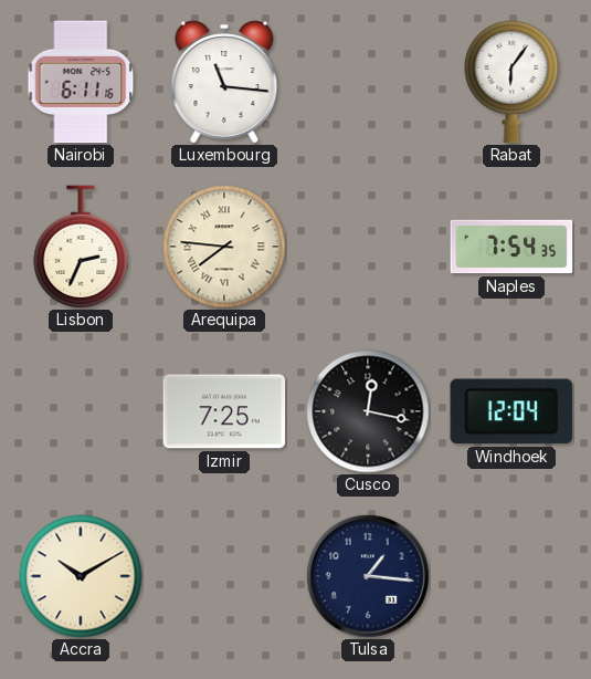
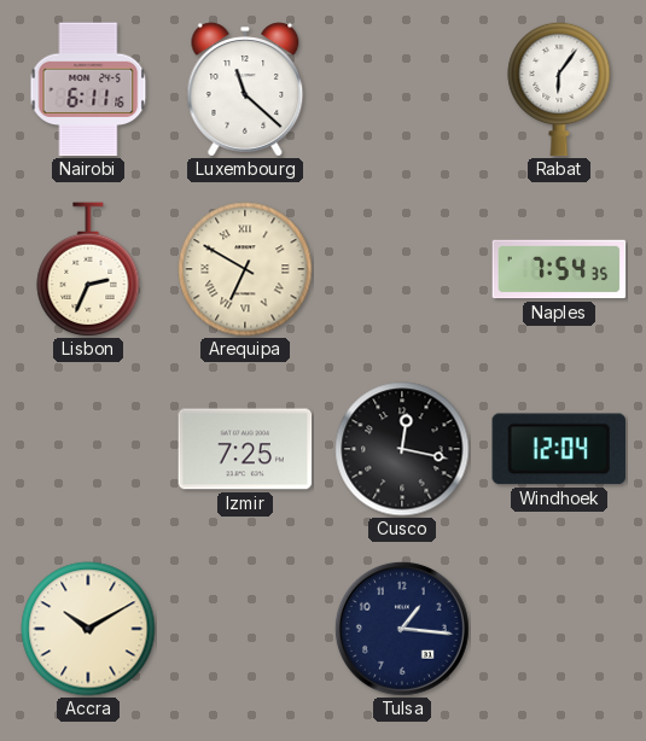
Luxembourg: 11:16 -> 11:22
Arequipa: 7:46 -> 6:50
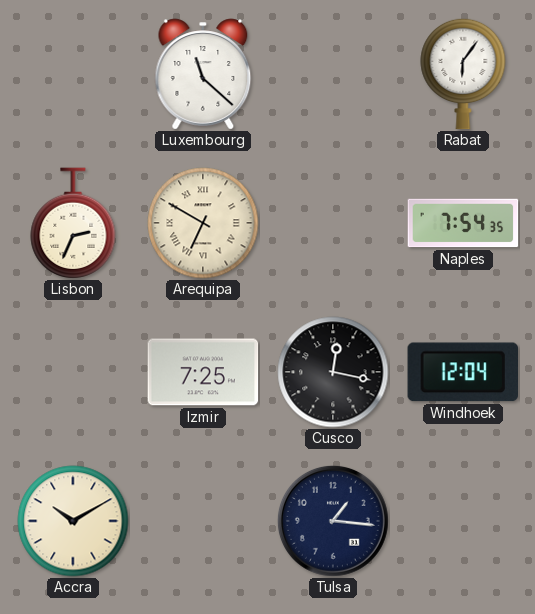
Nairobi: 6:11 -> none
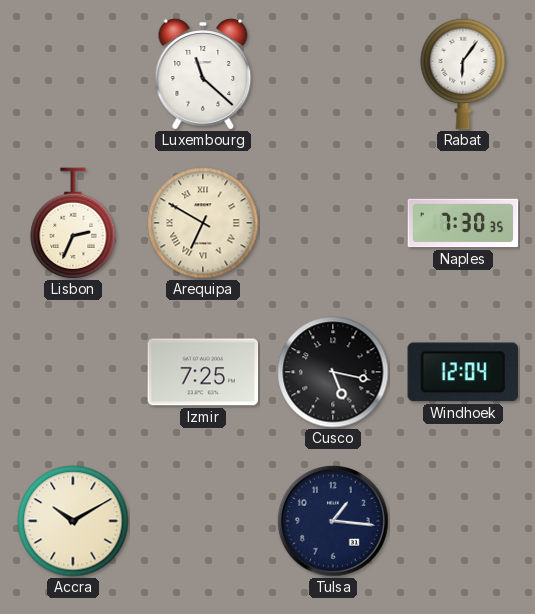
Naples: 7:54 -> 7:30
Cusco: 12:17 -> 5:17
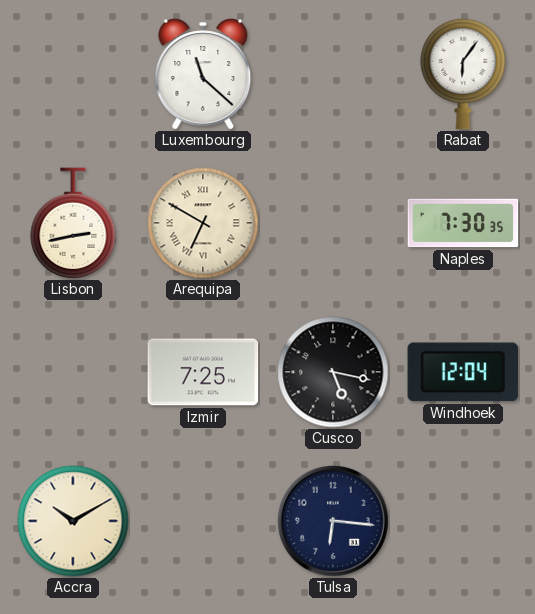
Lisbon: 2:34 -> 2:43
Tulsa: 1:16 -> 6:16
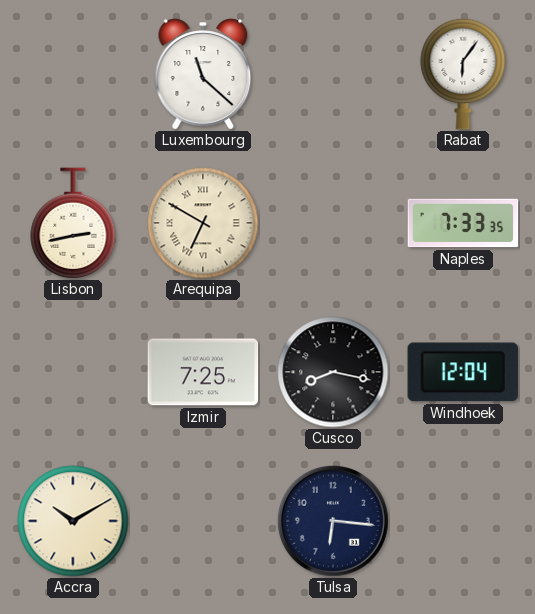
Naples: 7:30 -> 7:33
Cusco: 5:17 -> 8:17
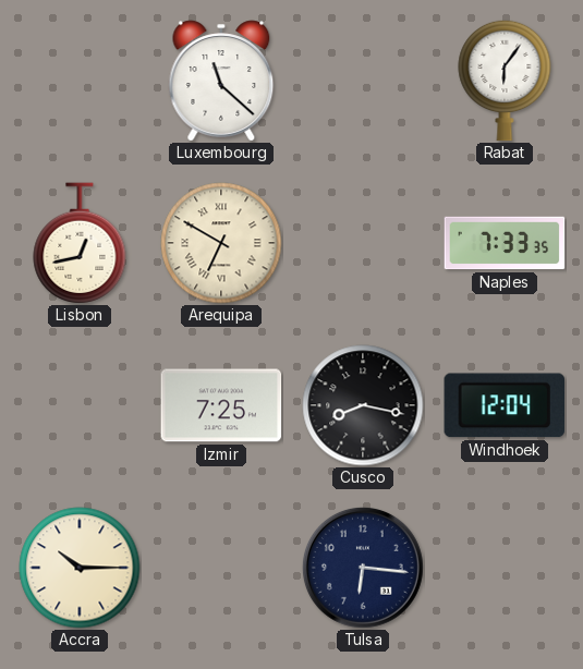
Lisbon: 2:43 -> 12:43
Accra: 10:10 -> 10:15
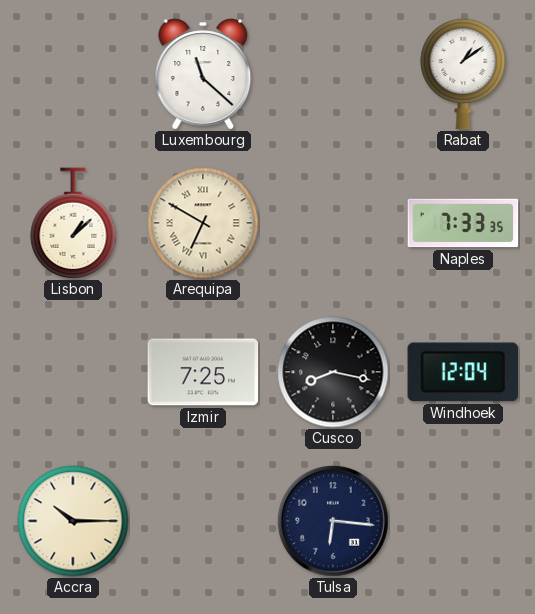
Rabat: 6:06 -> 1:09
Lisbon: 12:43 -> 1:08
